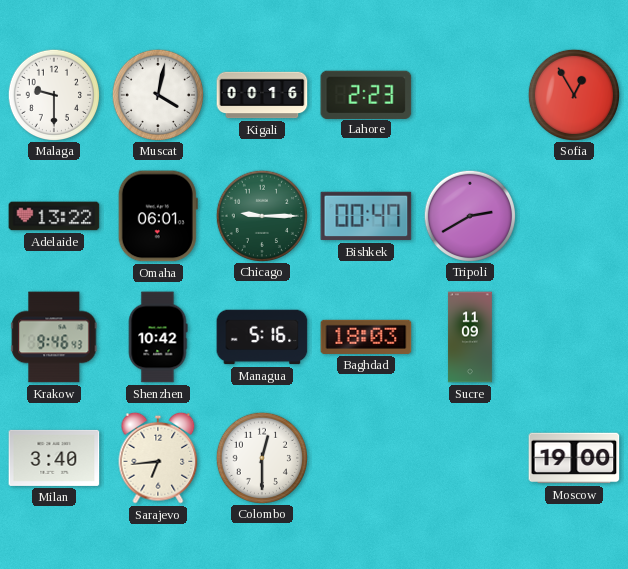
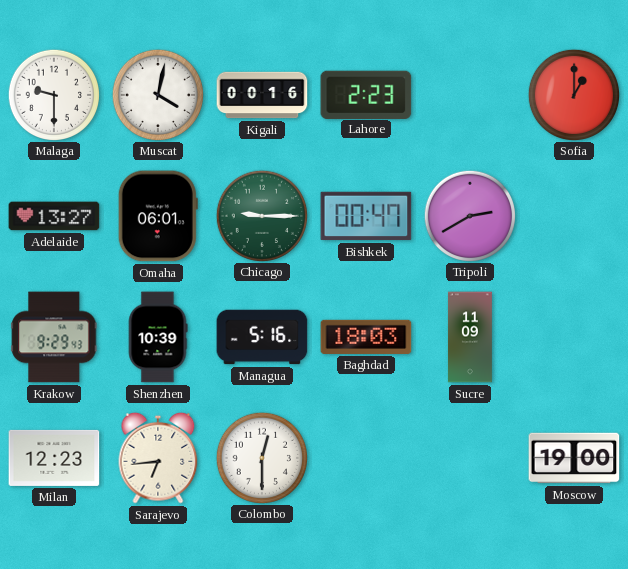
Sofia: 12:55 -> 1:00
Adelaide: 13:22 -> 13:27
Krakow: 9:46 -> 9:29
Shenzhen: 10:42 -> 10:39
Milan: 3:40 -> 12:23
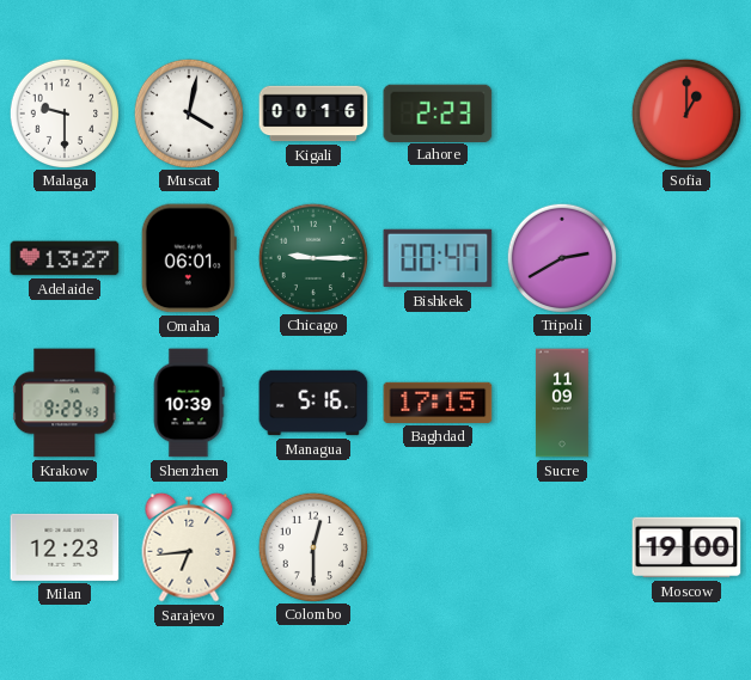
Baghdad: 18:03 -> 17:15
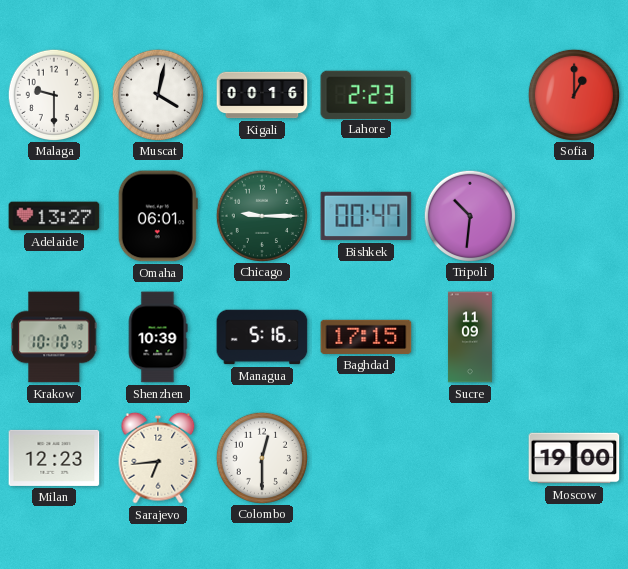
Tripoli: 2:40 -> 10:31
Krakow: 9:29 -> 10:10
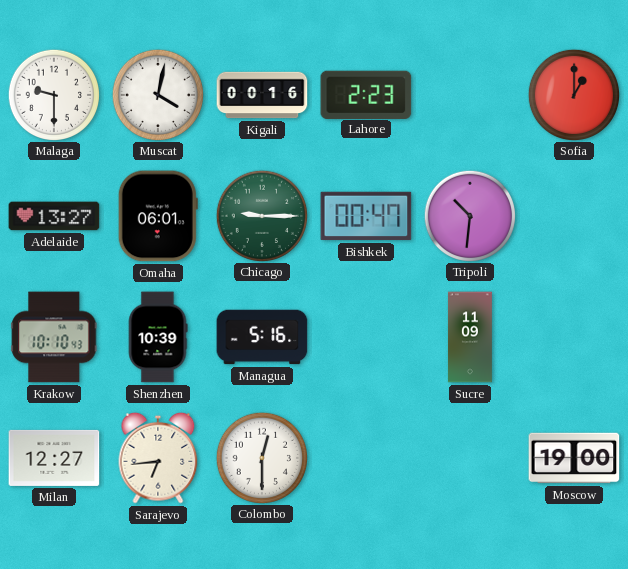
Baghdad: 17:15 -> none
Milan: 12:23 -> 12:27
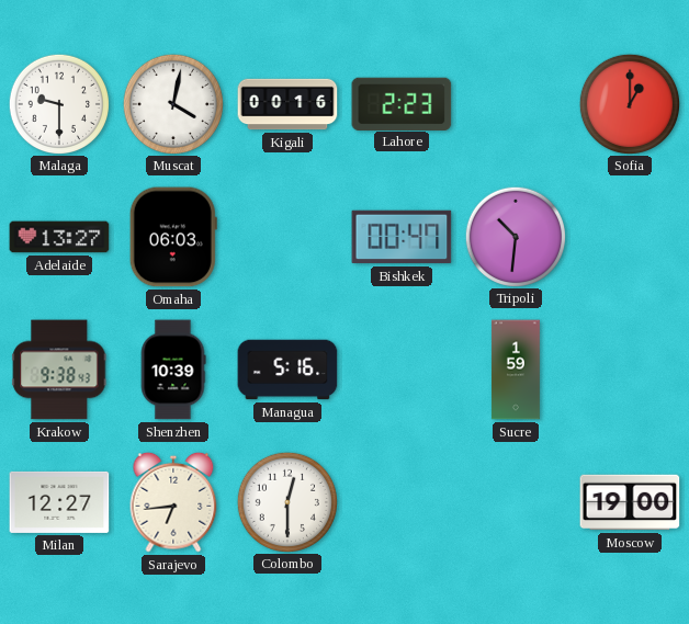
Omaha: 06:01 -> 06:03
Chicago: 9:15 -> none
Krakow: 10:10 -> 9:38
Sucre: 11:09 -> 1:59
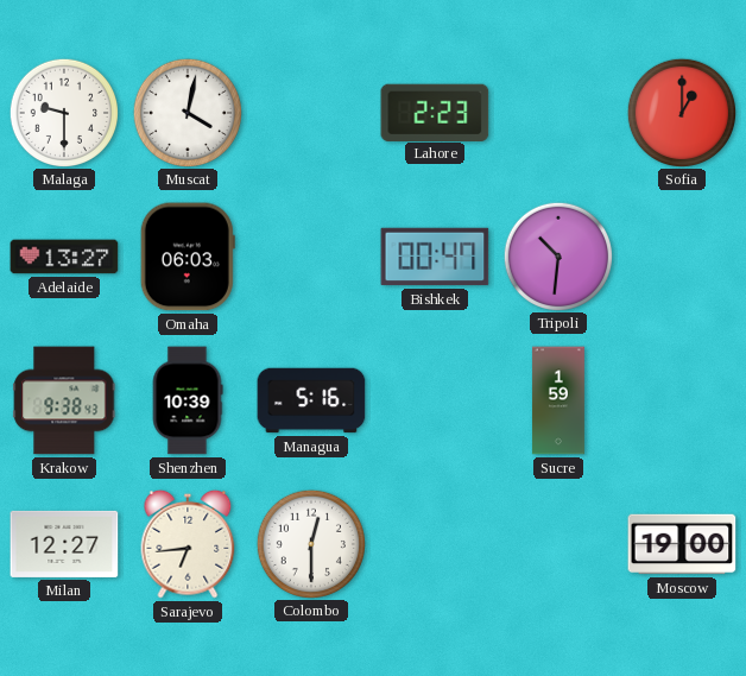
Kigali: 00:16 -> none
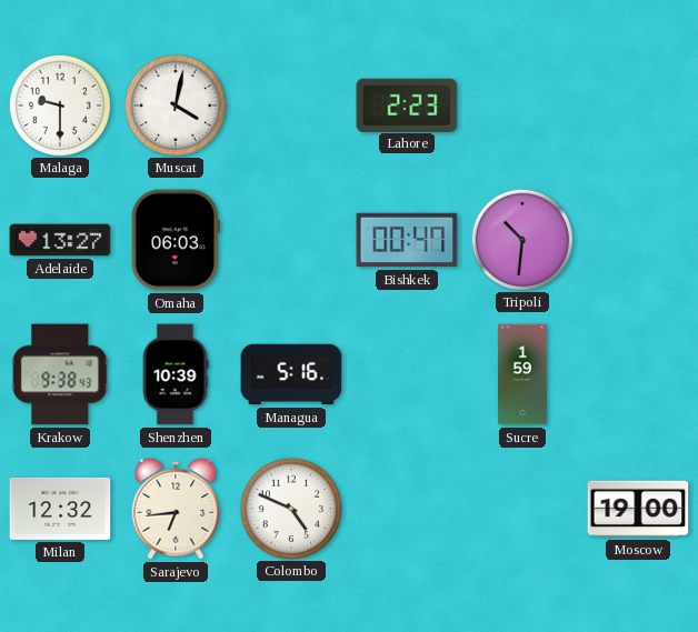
Sofia: 1:00 -> none
Milan: 12:27 -> 12:32
Colombo: 12:30 -> 4:49
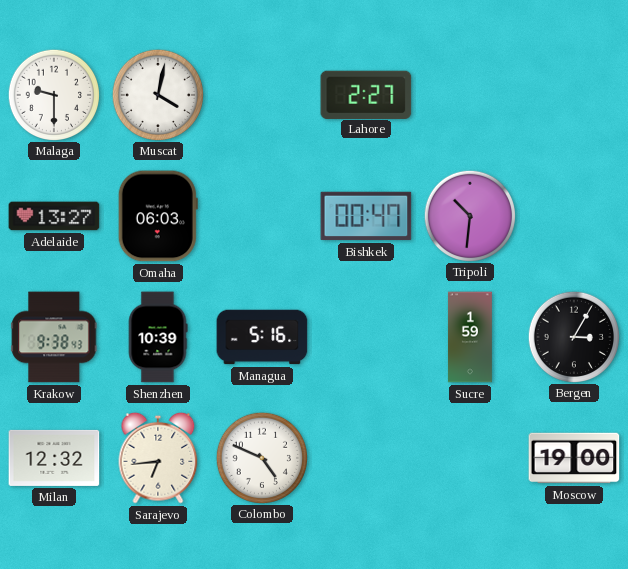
Lahore: 2:23 -> 2:27
Bergen: none -> 3:05
